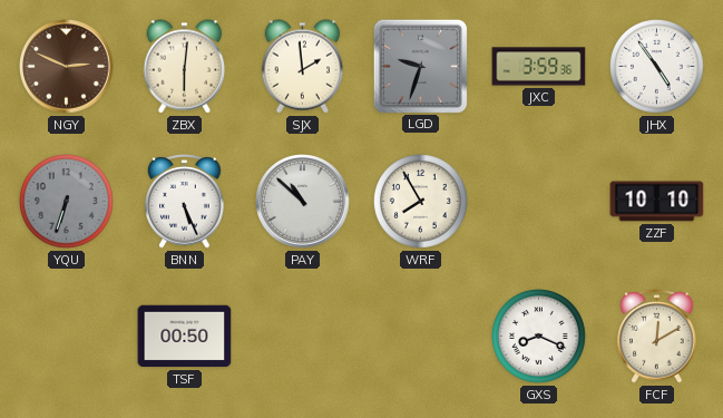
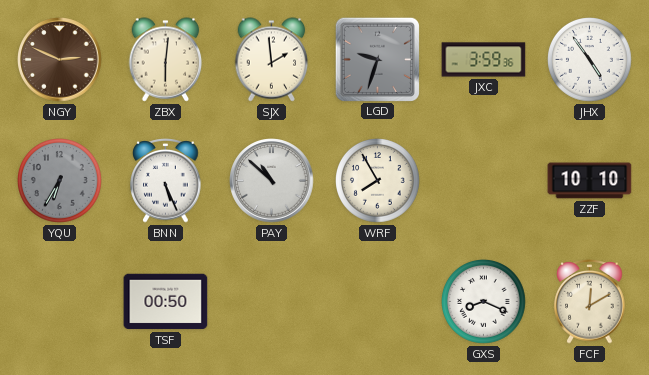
YQU: 6:33 -> 6:35
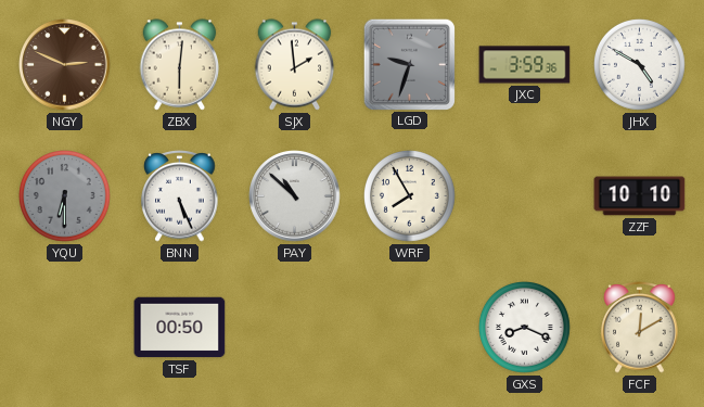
JHX: 4:54 -> 4:50
YQU: 6:35 -> 6:30
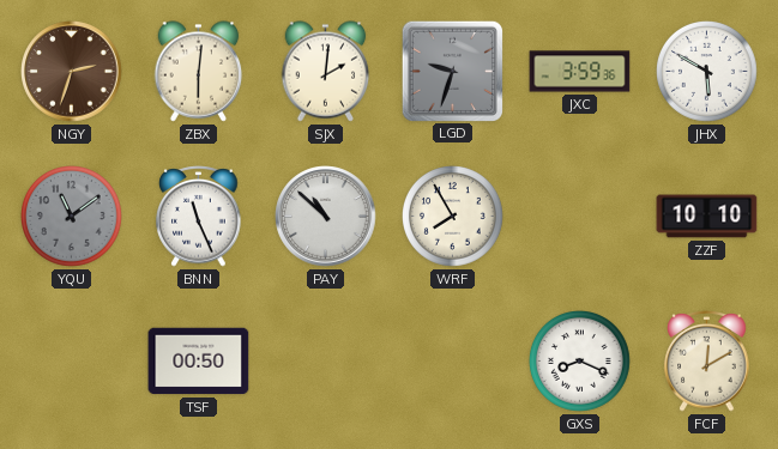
NGY: 2:49 -> 2:33
SJX: 1:59 -> 2:01
JHX: 4:50 -> 5:50
YQU: 6:30 -> 11:09
BNN: 5:26 -> 11:26
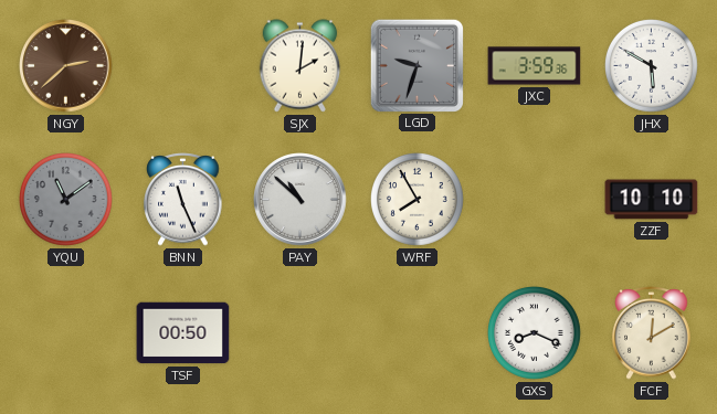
NGY: 2:33 -> 2:38
ZBX: 6:01 -> none
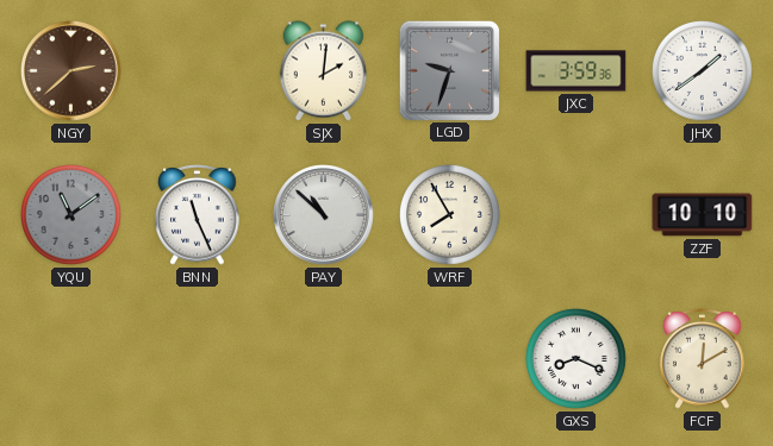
JHX: 5:50 -> 1:39
TSF: 00:50 -> none
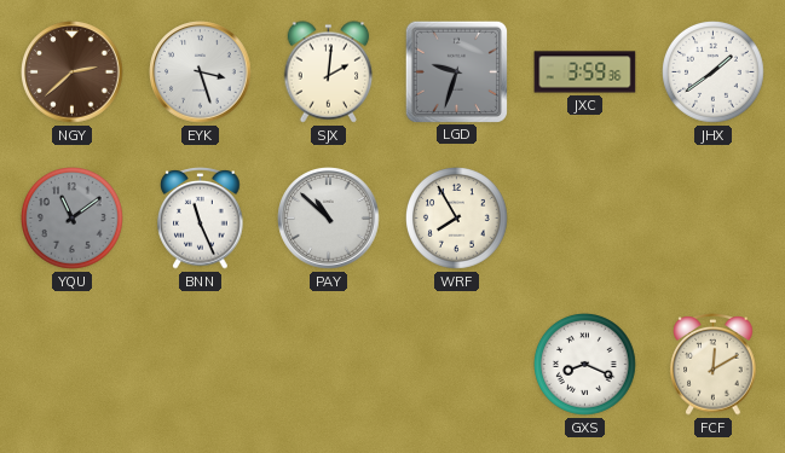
EYK: none -> 3:27
ZZF: 10:10 -> none
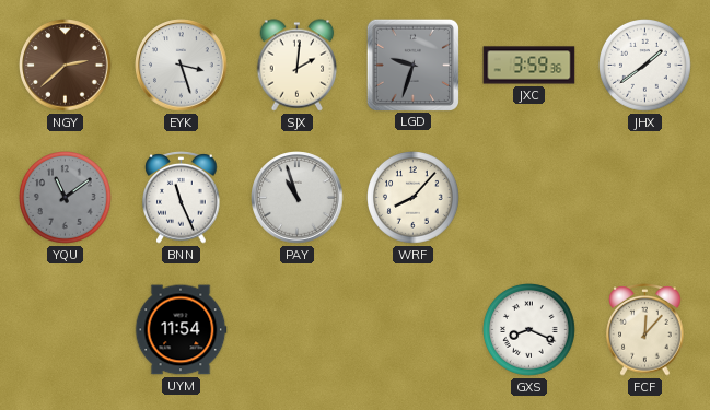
PAY: 10:52 -> 10:57
WRF: 7:55 -> 8:07
UYM: none -> 11:54
FCF: 12:10 -> 12:07
